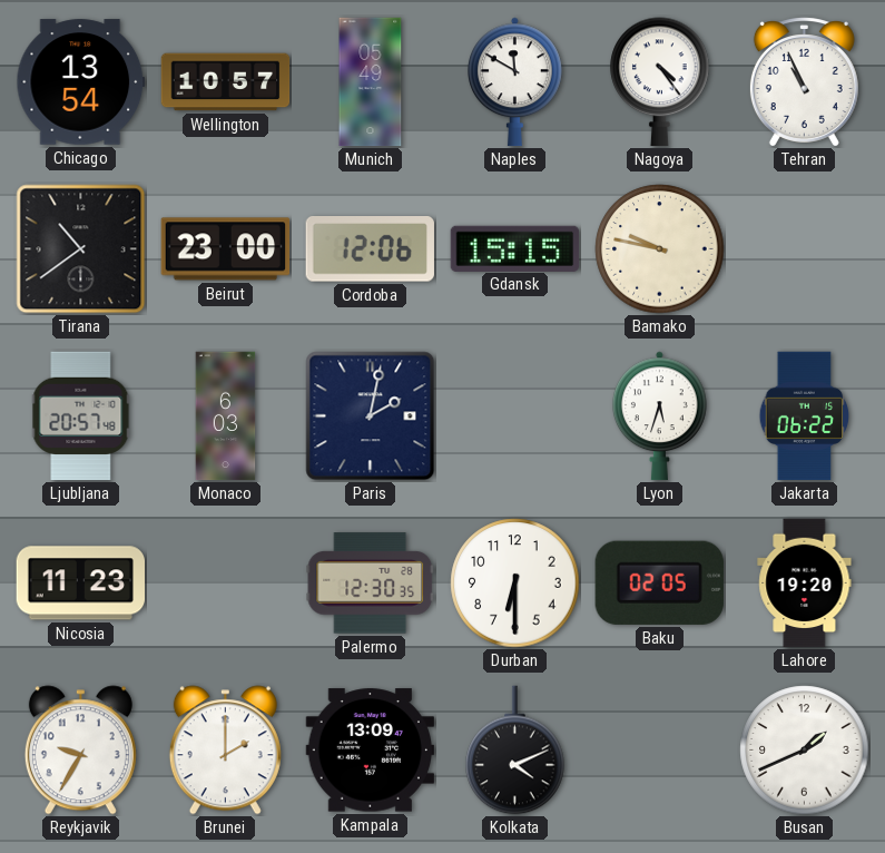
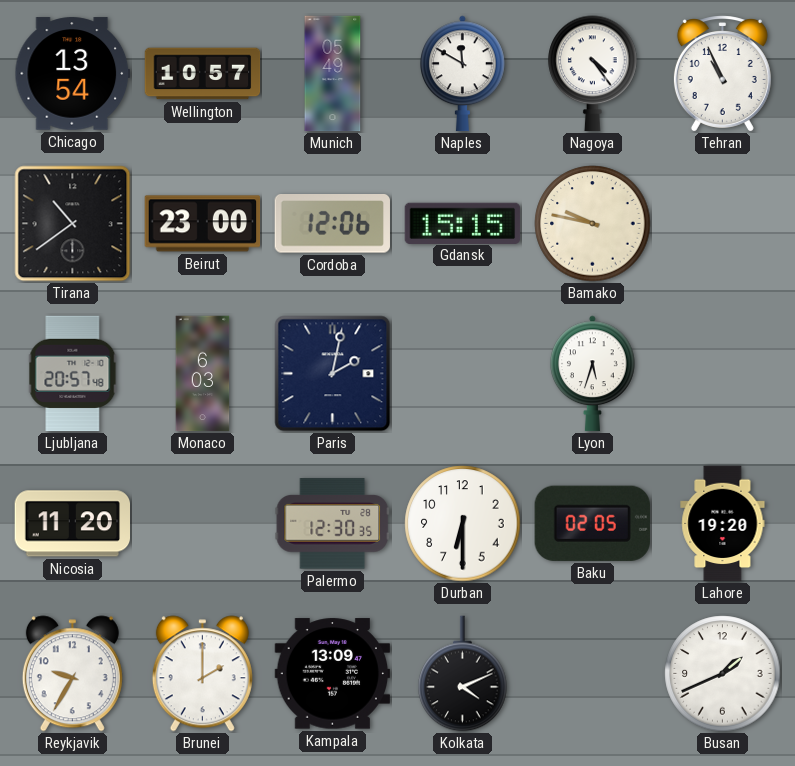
Jakarta: 06:22 -> none
Nicosia: 11:23 -> 11:20
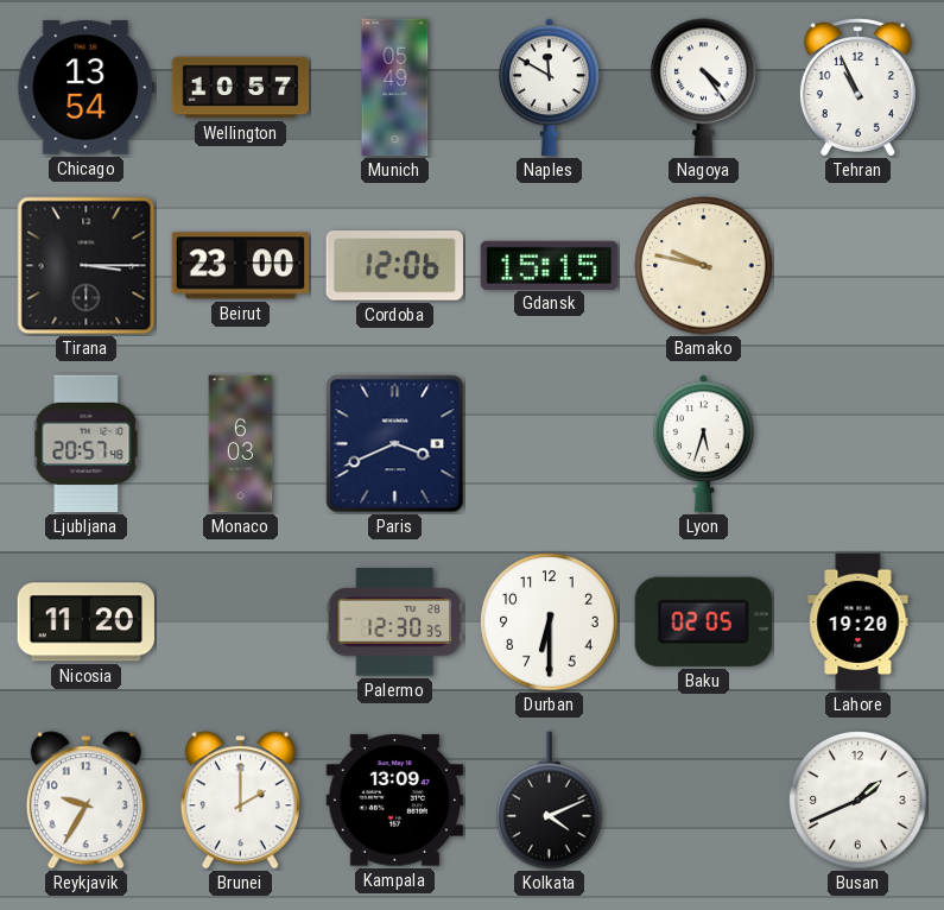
Tirana: 10:39 -> 3:15
Paris: 2:02 -> 3:41
